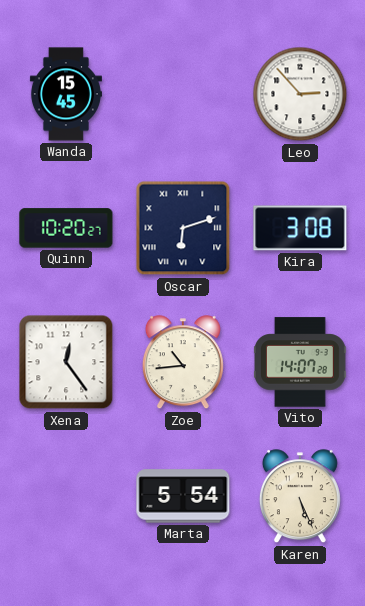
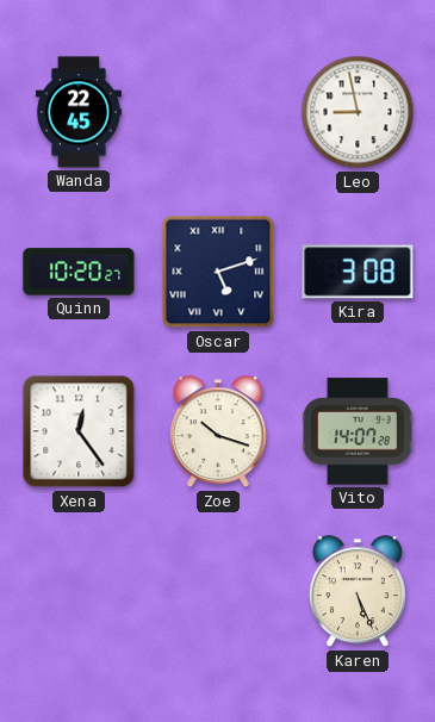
Wanda: 15:45 -> 22:45
Leo: 2:53 -> 8:58
Oscar: 6:12 -> 5:12
Zoe: 10:44 -> 10:18
Marta: 5:54 -> none
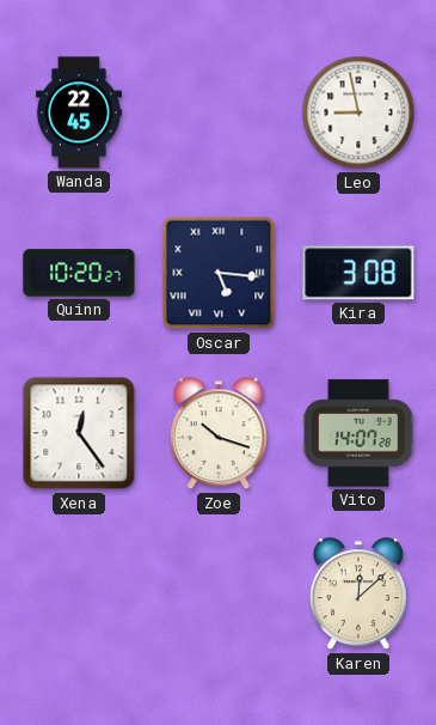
Oscar: 5:12 -> 5:16
Karen: 5:26 -> 12:08
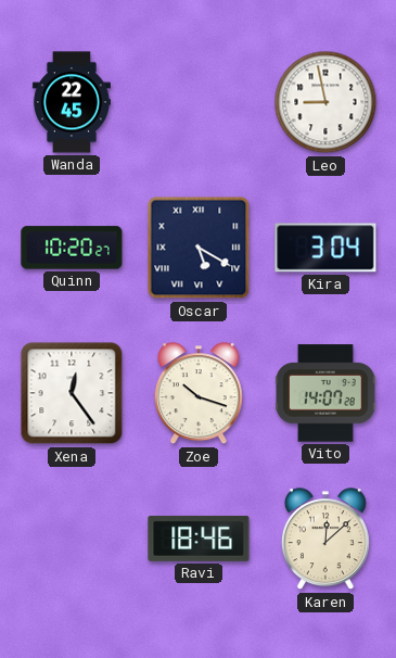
Oscar: 5:16 -> 5:20
Kira: 3:08 -> 3:04
Ravi: none -> 18:46
